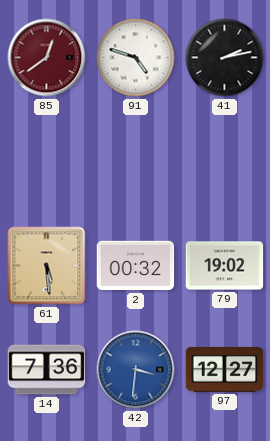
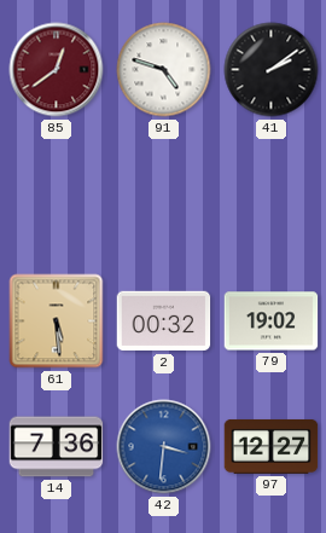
41: 2:13 -> 2:09
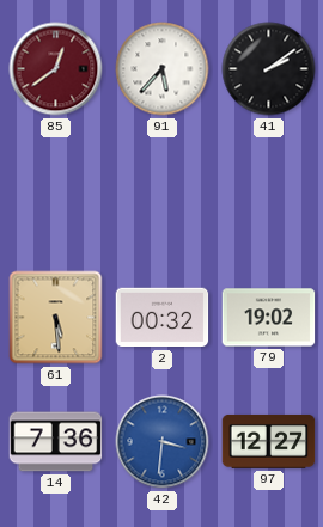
91: 4:48 -> 5:37
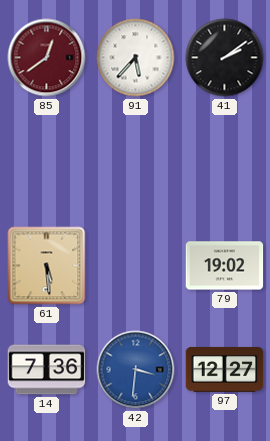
2: 00:32 -> none
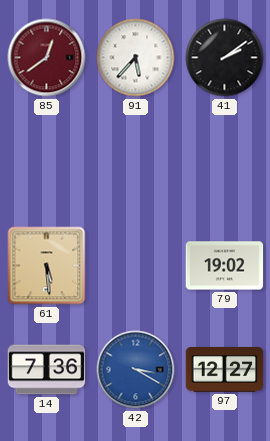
42: 3:31 -> 3:20
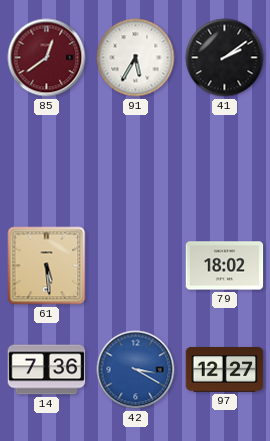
91: 5:37 -> 5:35
79: 19:02 -> 18:02
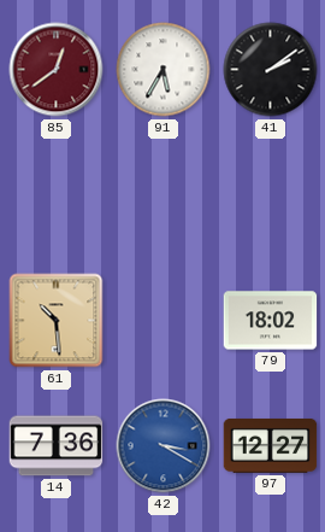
61: 5:29 -> 10:29
